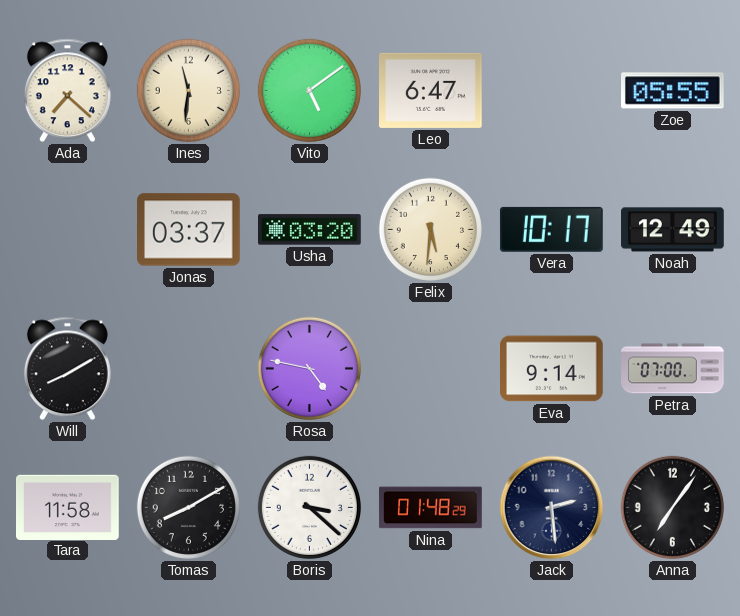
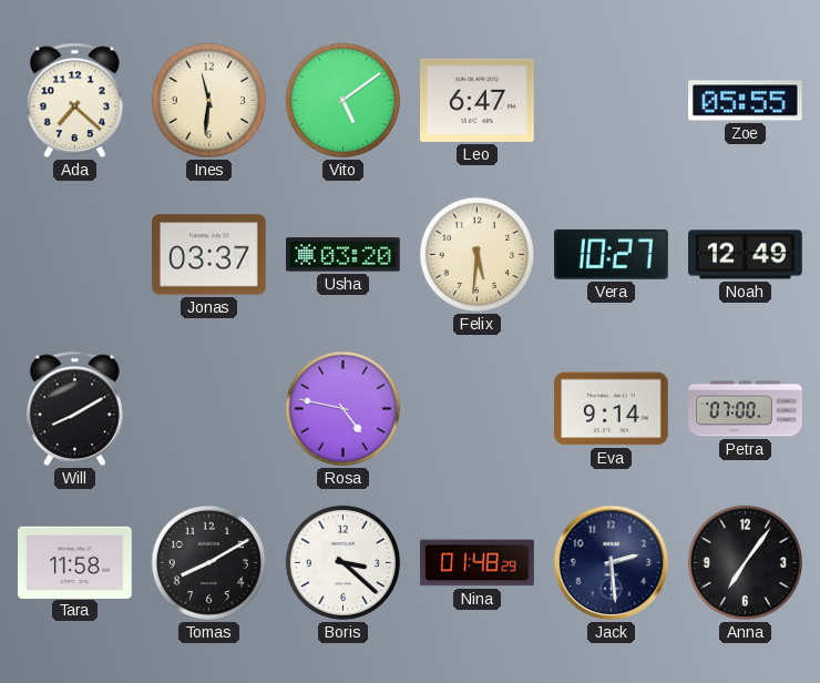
Vera: 10:17 -> 10:27
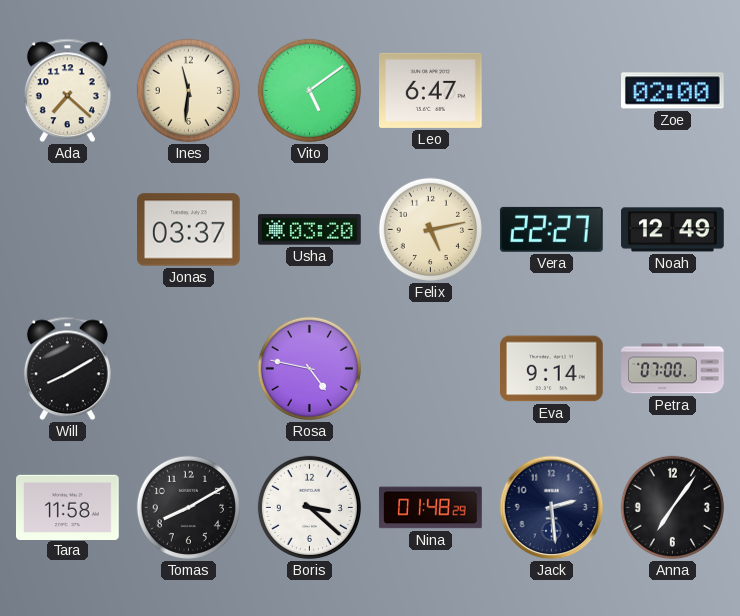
Zoe: 05:55 -> 02:00
Felix: 5:31 -> 5:13
Vera: 10:27 -> 22:27
